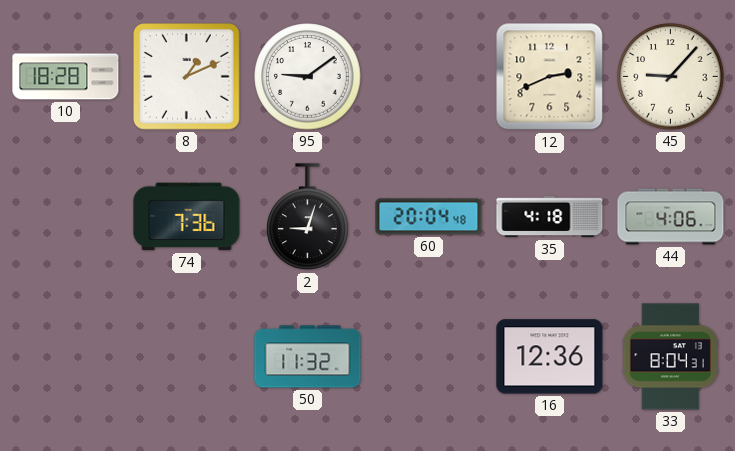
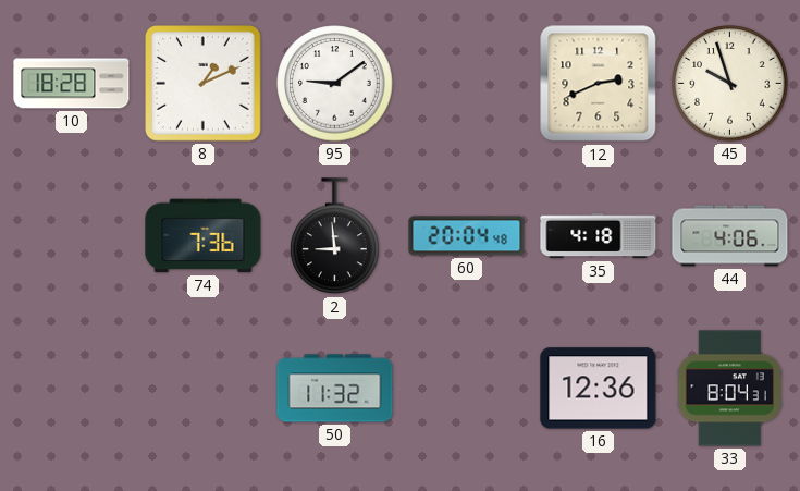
45: 9:07 -> 9:57
2: 9:03 -> 8:59
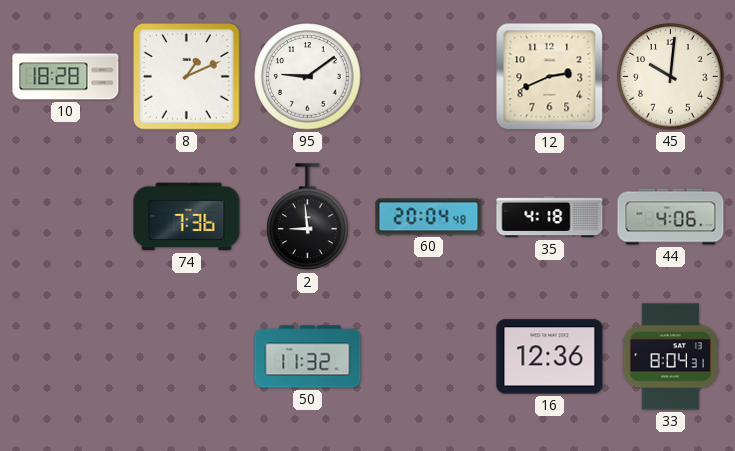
45: 9:57 -> 10:01
